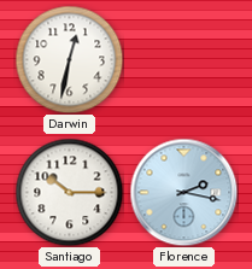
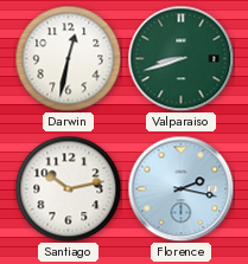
Valparaiso: none -> 8:42
Santiago: 10:15 -> 10:13
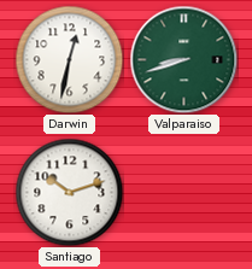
Santiago: 10:13 -> 10:12
Florence: 2:17 -> none
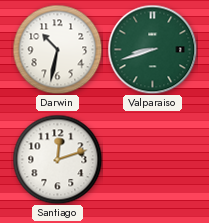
Darwin: 12:32 -> 10:32
Santiago: 10:12 -> 12:12
